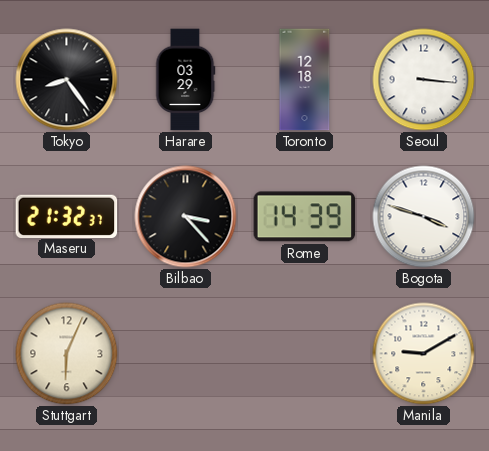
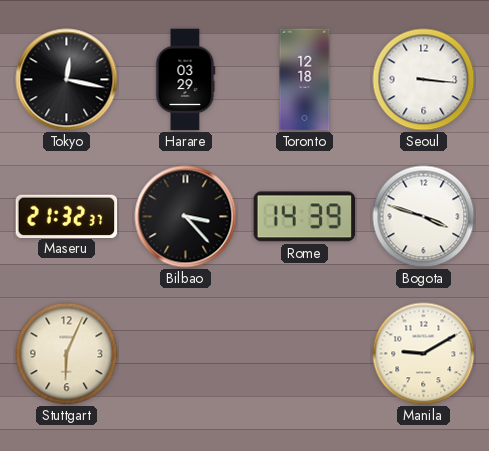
Tokyo: 8:24 -> 12:17
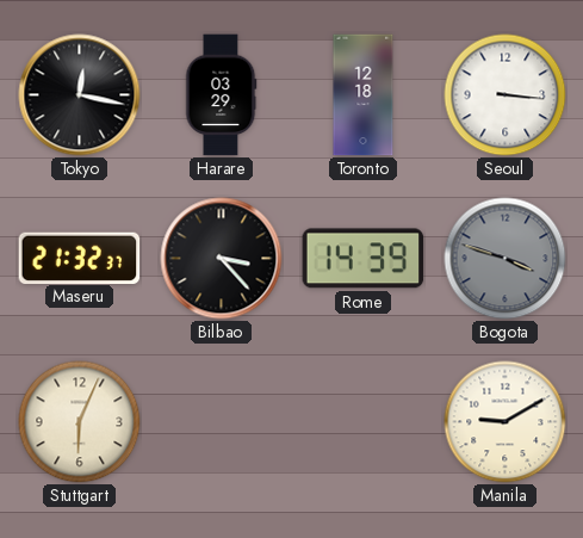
Bogota dial: white -> grey
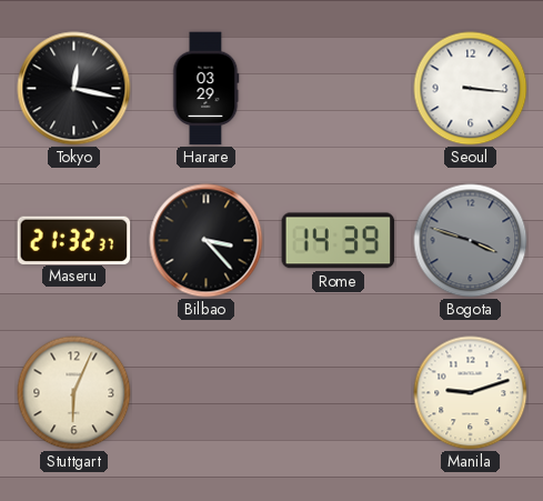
Toronto: 12:18 -> none
Manila: 9:10 -> 9:12
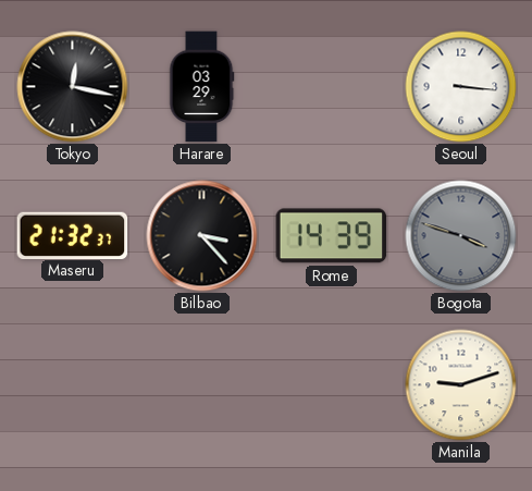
Stuttgart: 6:04 -> none
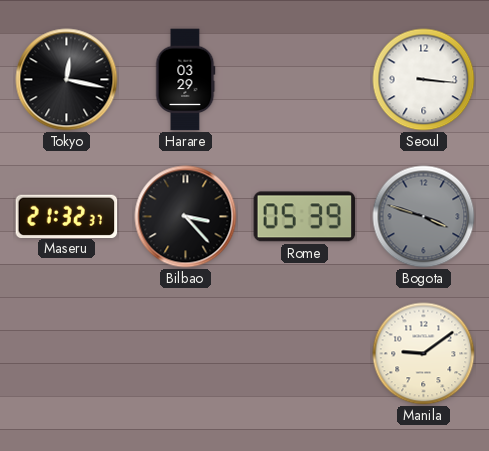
Rome: 14:39 -> 05:39
Manila: 9:12 -> 9:09
